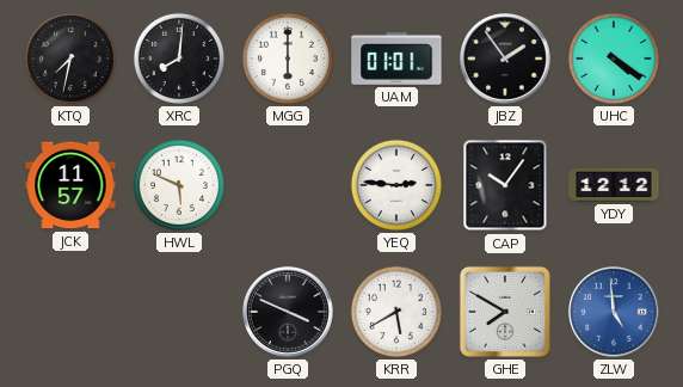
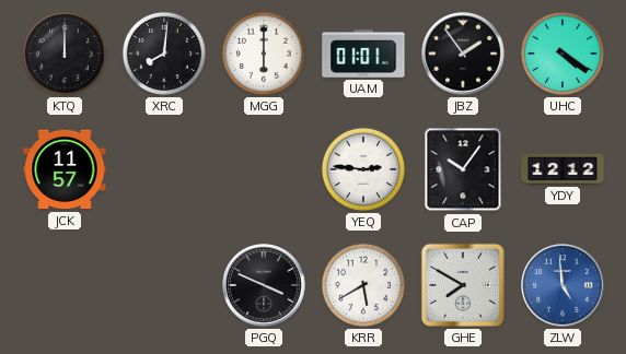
KTQ: 7:32 -> 12:00
HWL: 5:49 -> none
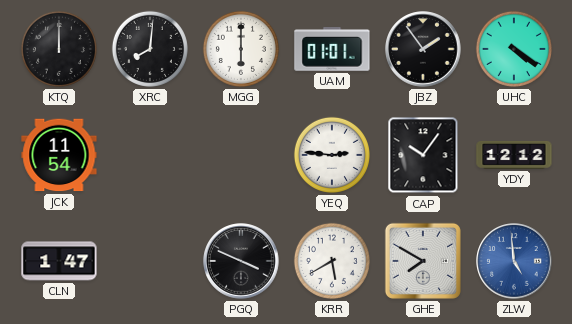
JCK: 11:57 -> 11:54
CLN: none -> 1:47
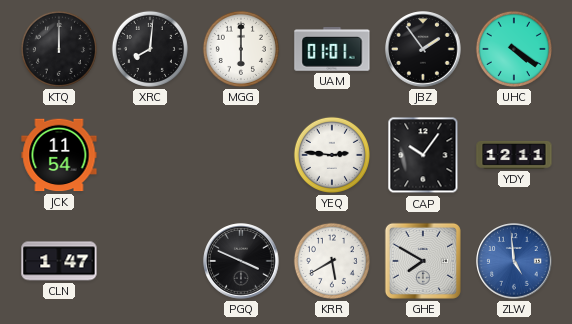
YDY: 12:12 -> 12:11
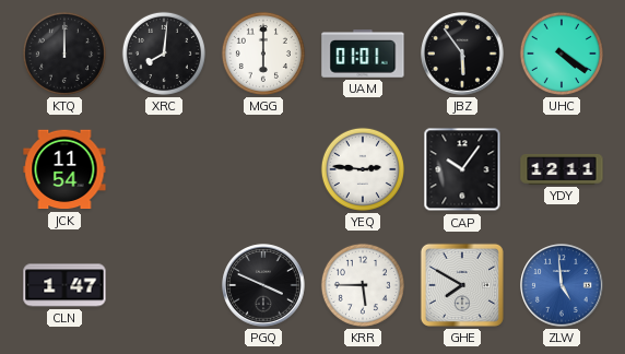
JBZ: 1:54 -> 5:54
KRR: 5:40 -> 5:45
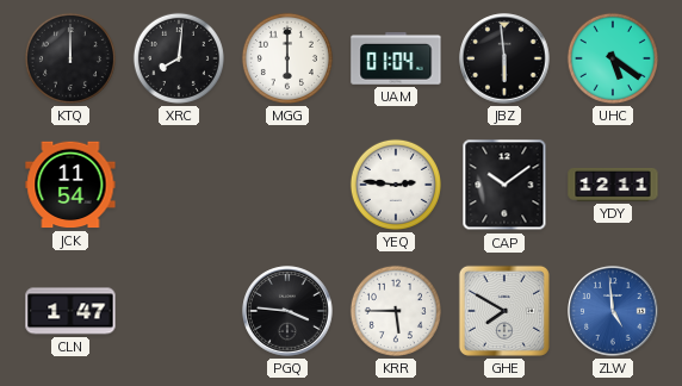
UAM: 01:01 -> 01:04
JBZ: 5:54 -> 5:59
UHC: 4:21 -> 5:21
CAP: 10:06 -> 10:09
PGQ: 3:49 -> 3:46
